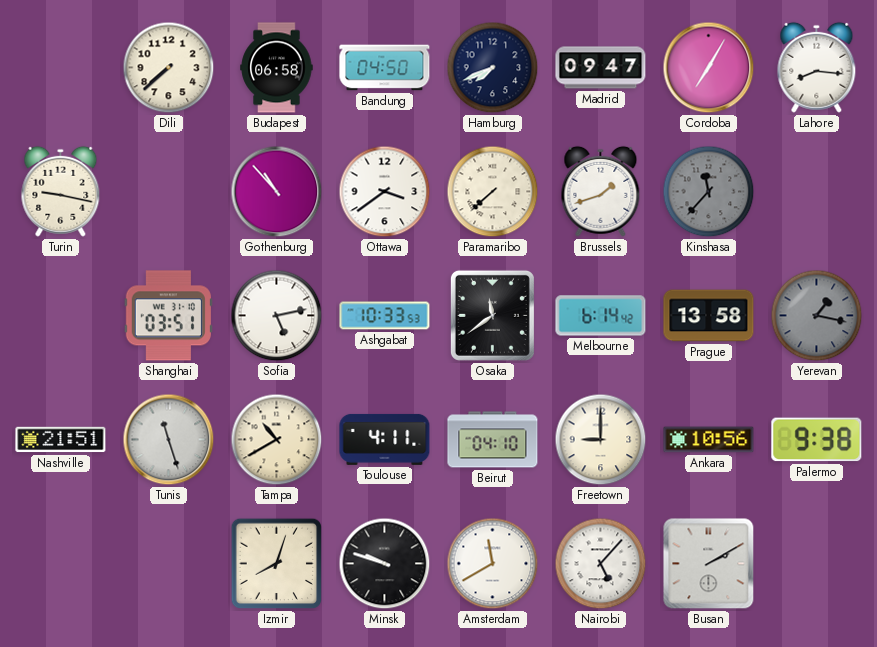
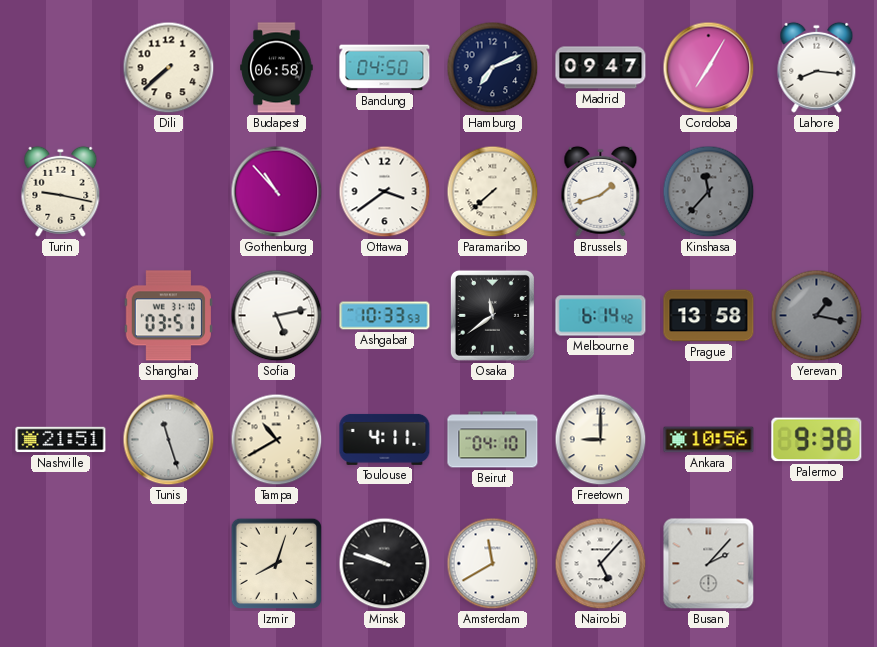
Hamburg: 7:41 -> 7:11
Busan: 2:10 -> 2:07
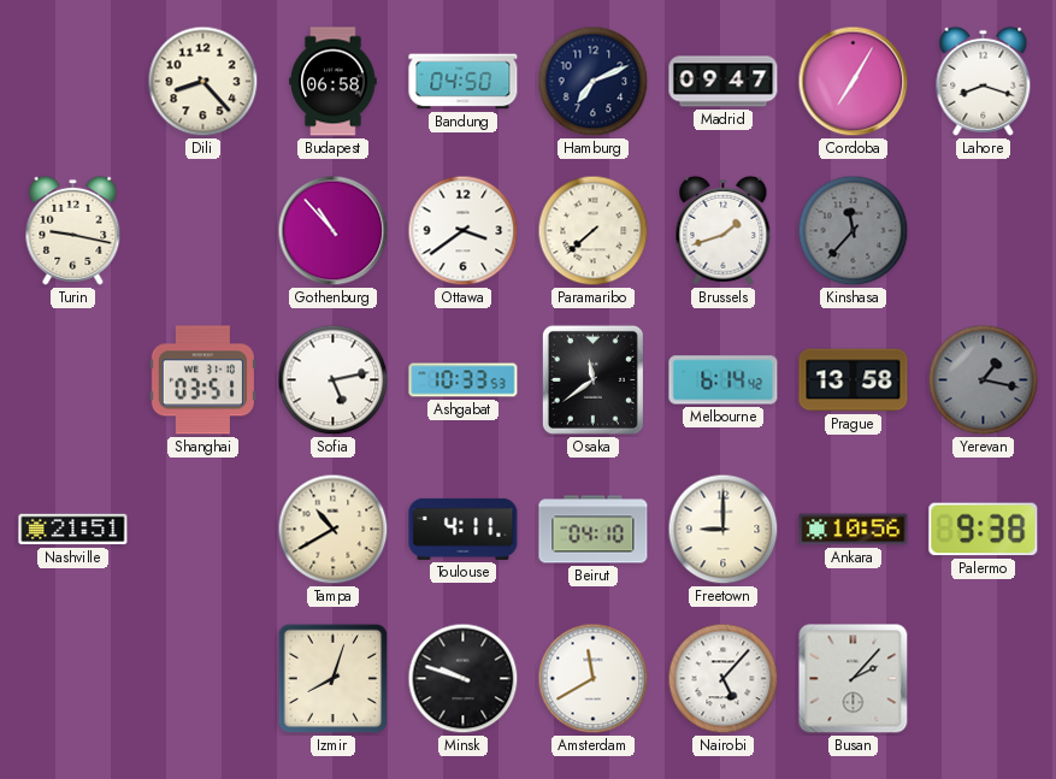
Dili: 7:38 -> 8:23
Lahore: 8:16 -> 8:18
Tunis: 11:27 -> none
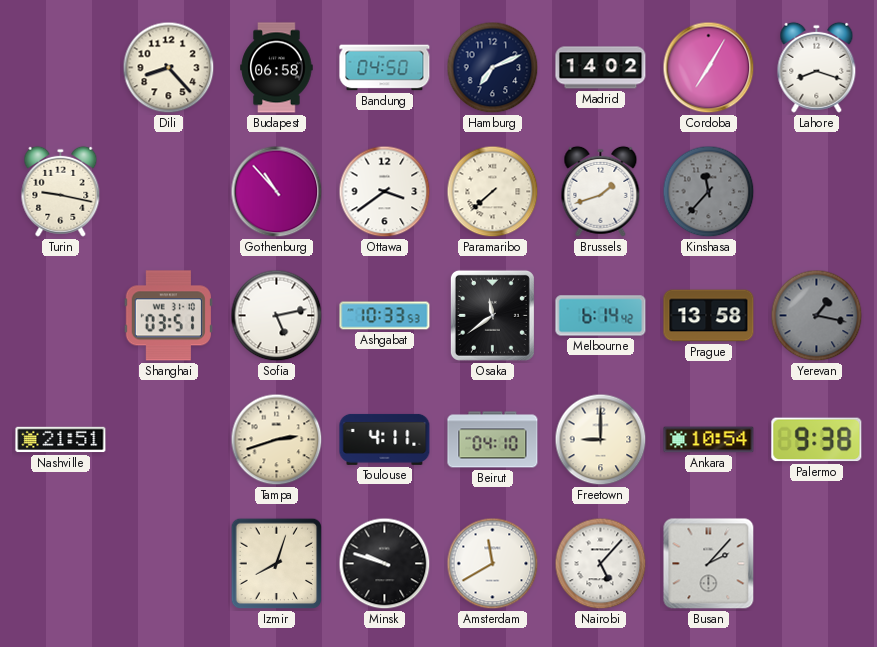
Madrid: 09:47 -> 14:02
Tampa: 10:40 -> 2:42
Ankara: 10:56 -> 10:54
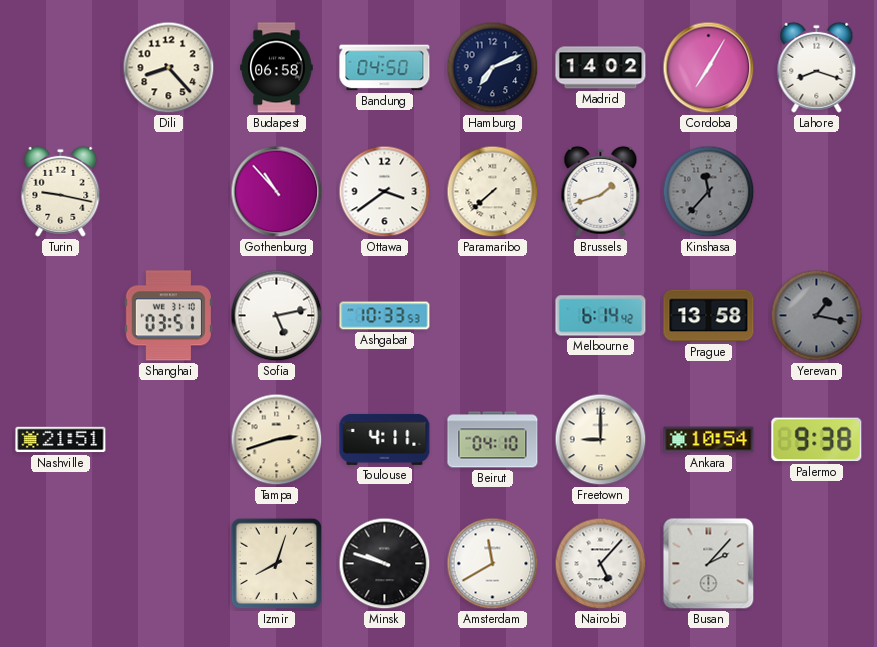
Osaka: 11:39 -> none
